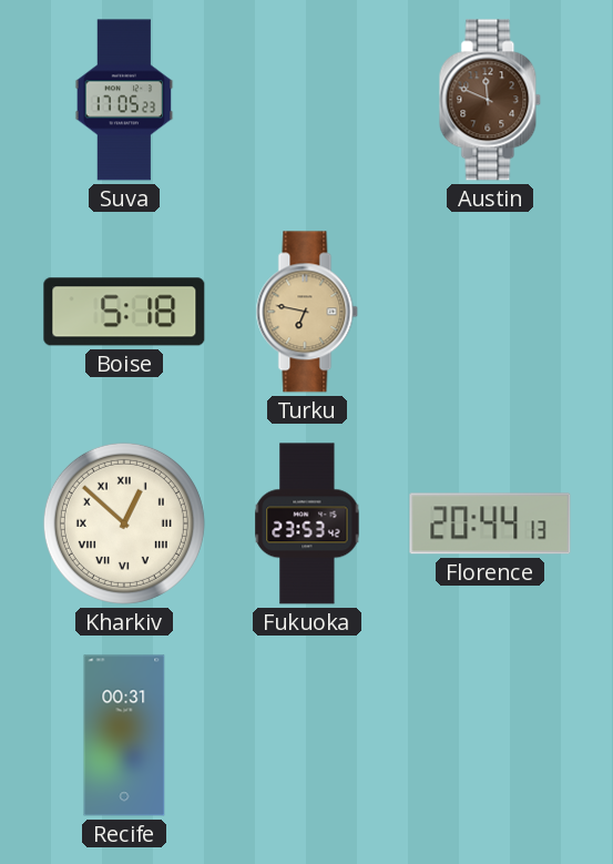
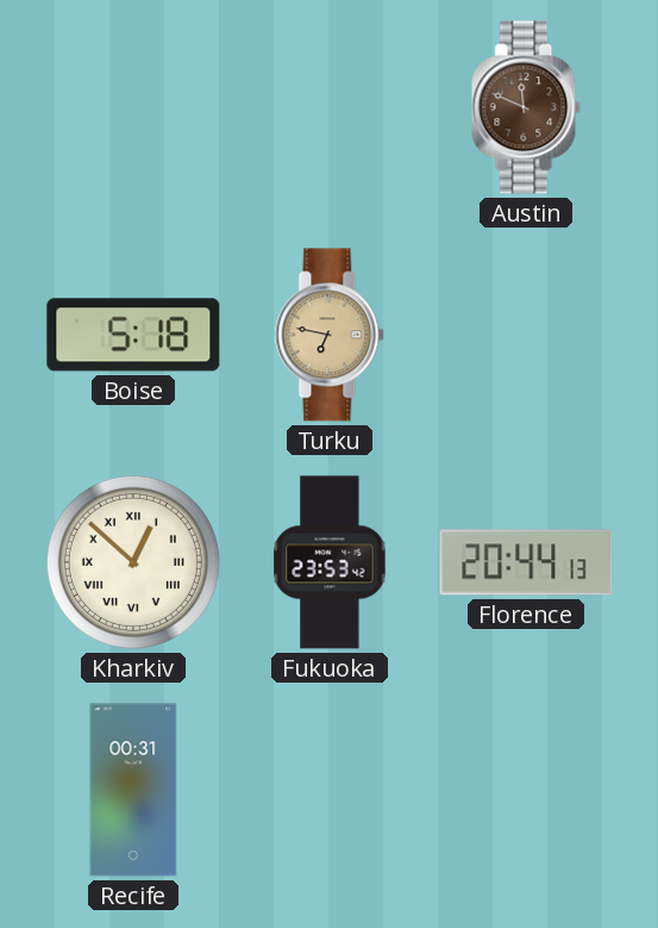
Suva: 17:05 -> none
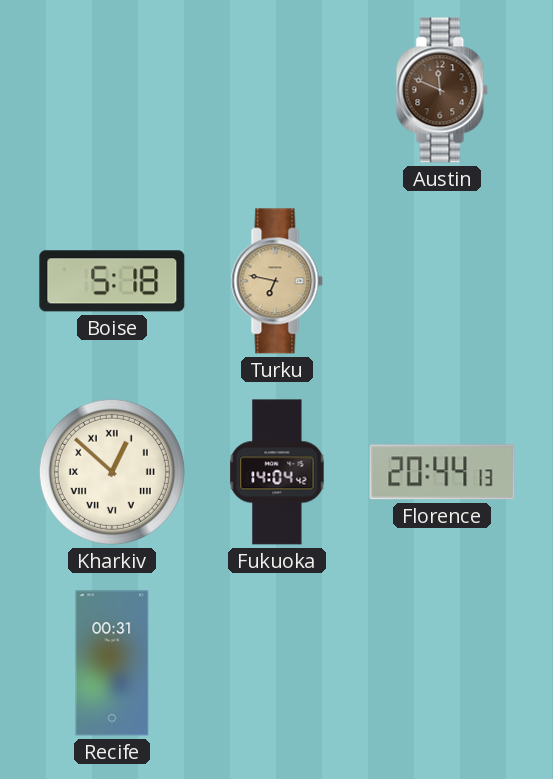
Fukuoka: 23:53 -> 14:04
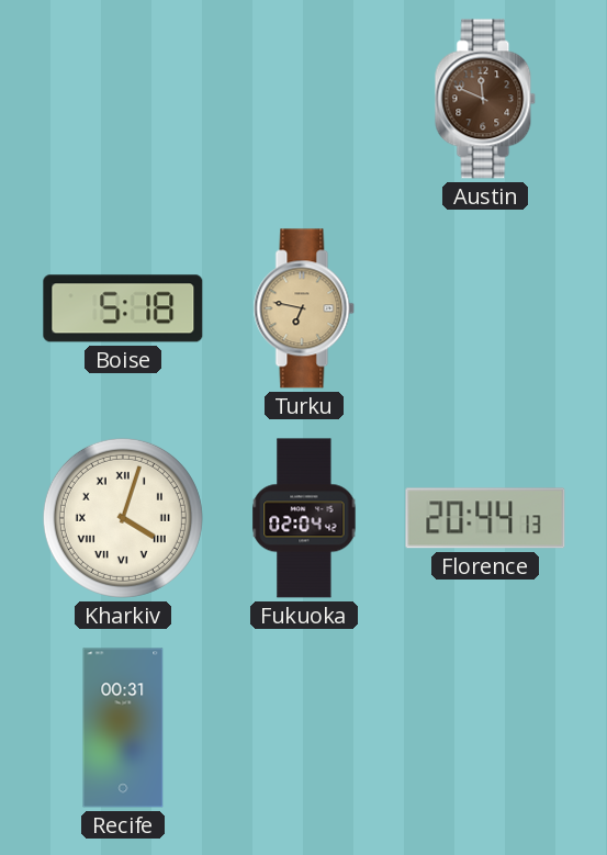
Kharkiv: 12:52 -> 4:03
Fukuoka: 14:04 -> 02:04
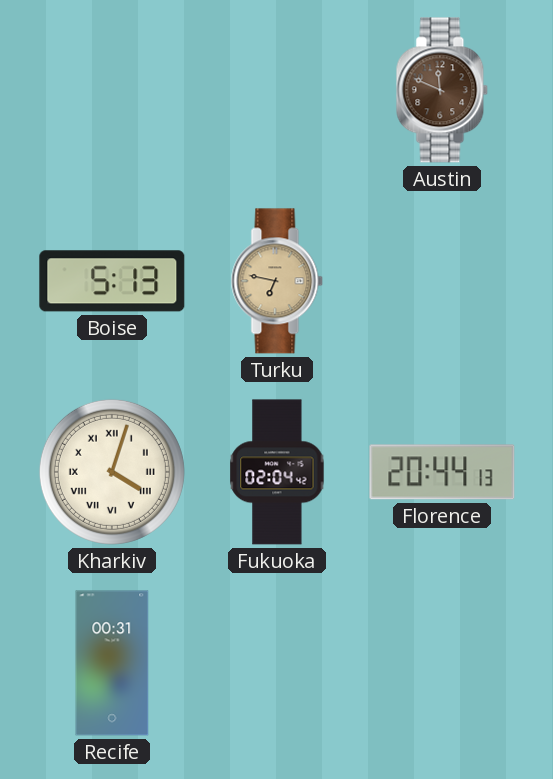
Boise: 5:18 -> 5:13
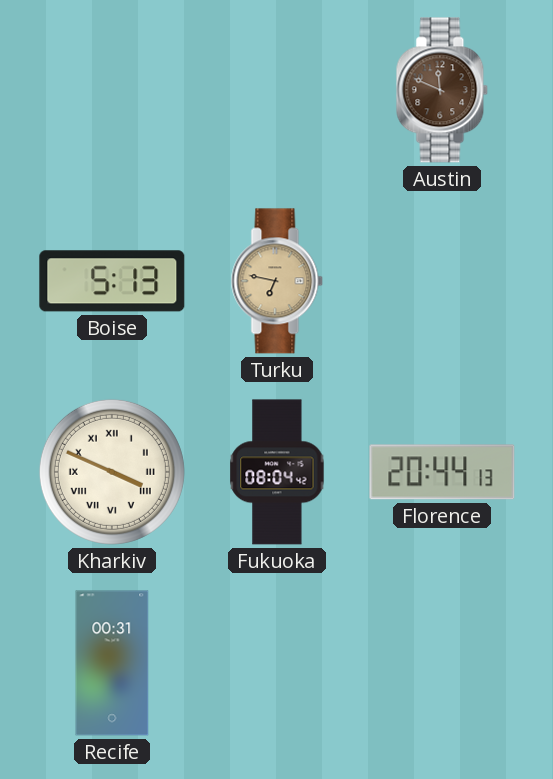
Kharkiv: 4:03 -> 3:49
Fukuoka: 02:04 -> 08:04
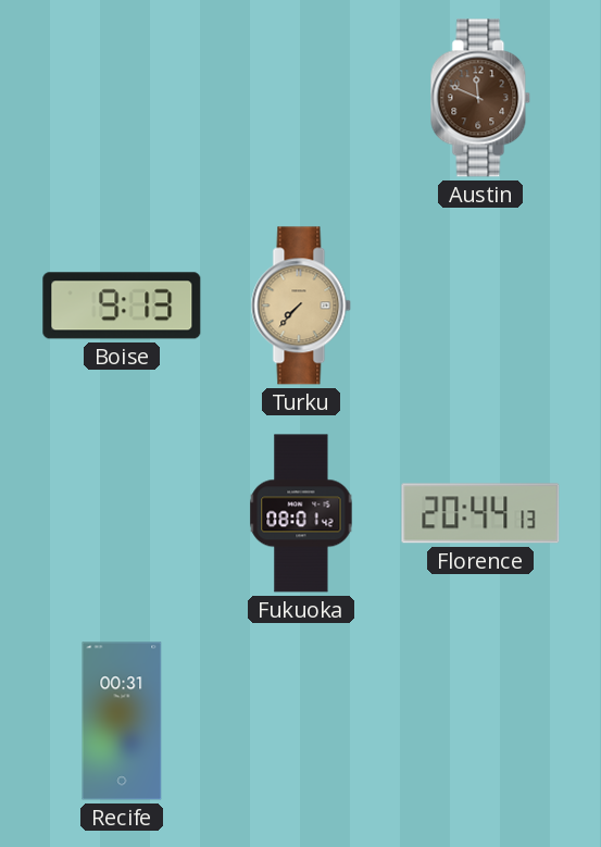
Boise: 5:13 -> 9:13
Turku: 6:47 -> 7:37
Kharkiv: 3:49 -> none
Fukuoka: 08:04 -> 08:01
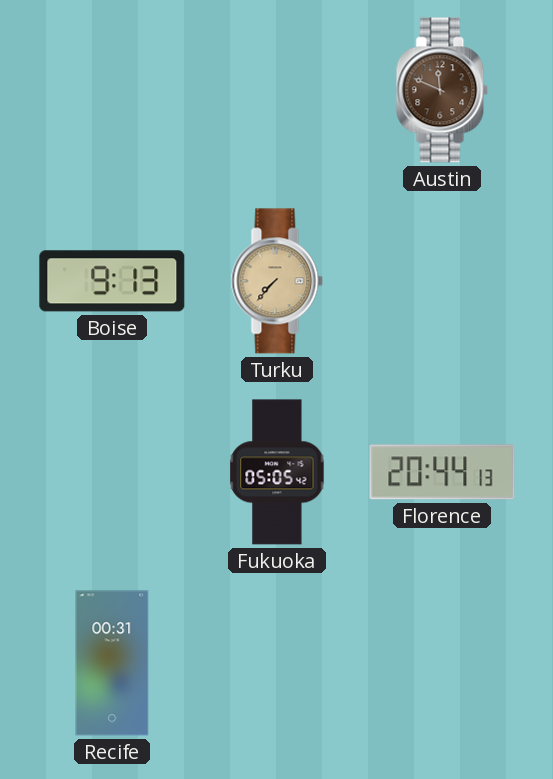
Fukuoka: 08:01 -> 05:05
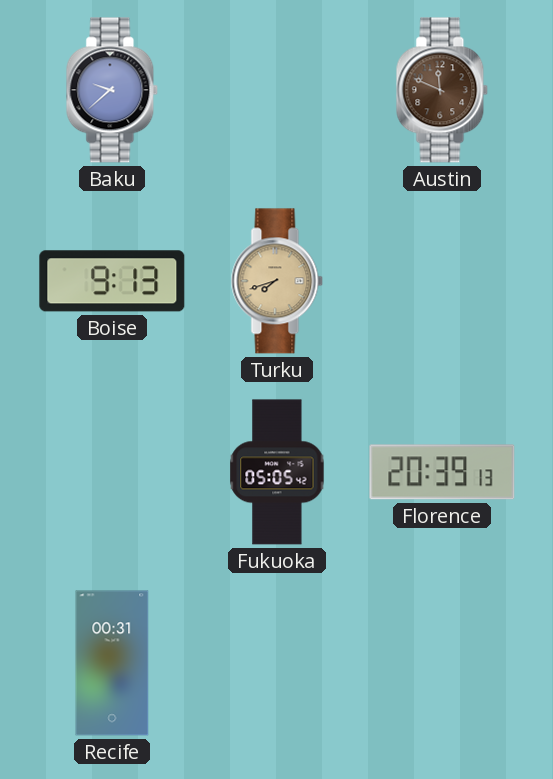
Baku: none -> 9:38
Turku: 7:37 -> 7:42
Florence: 20:44 -> 20:39
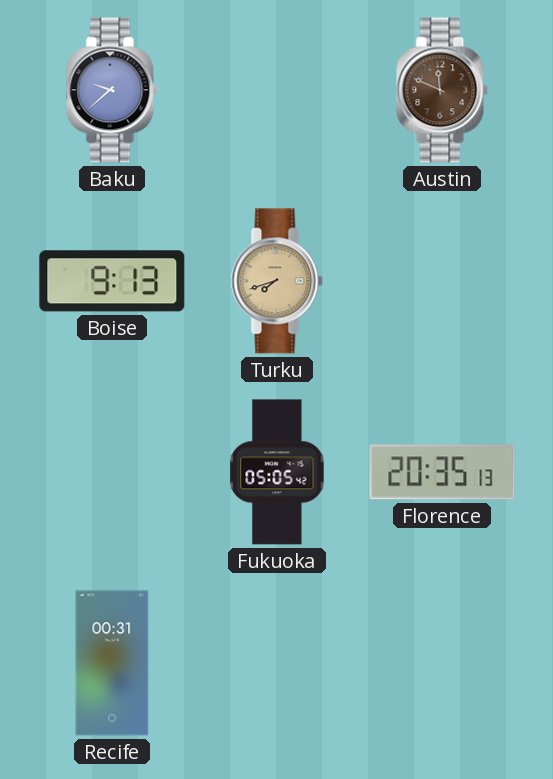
Florence: 20:39 -> 20:35
